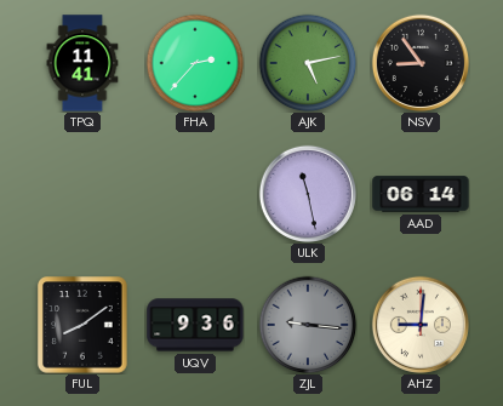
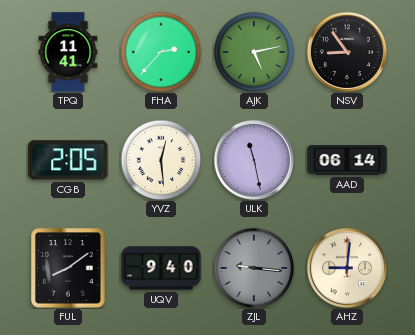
CGB: none -> 2:05
YVZ: none -> 12:29
UQV: 9:36 -> 9:40
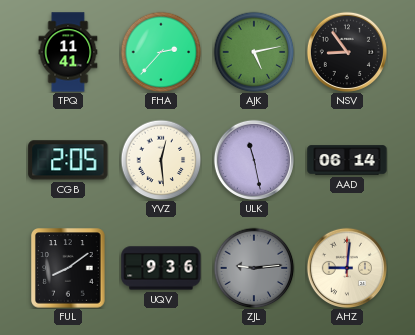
UQV: 9:40 -> 9:36
ZJL: 9:16 -> 9:14
